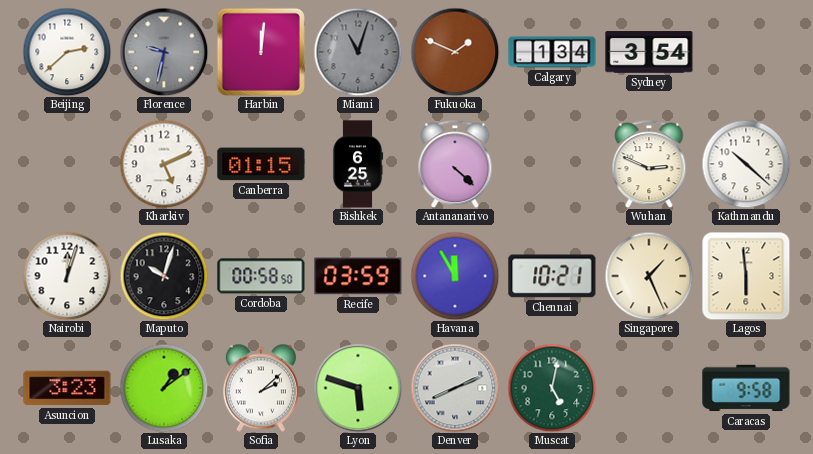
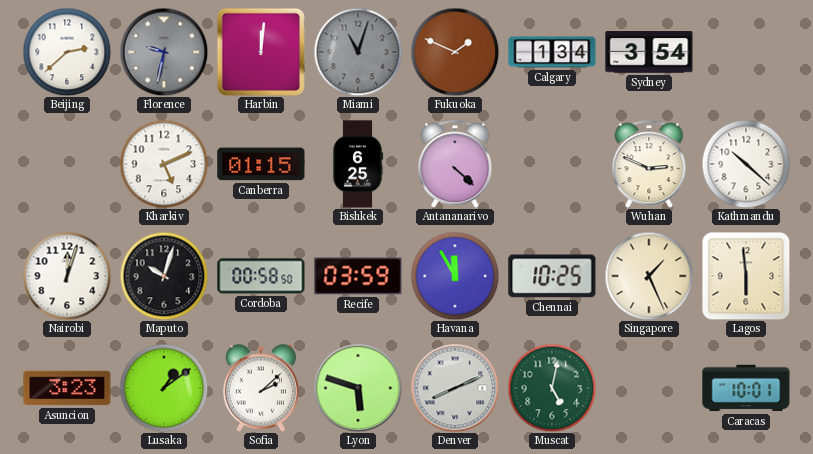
Chennai: 10:21 -> 10:25
Caracas: 9:58 -> 10:01
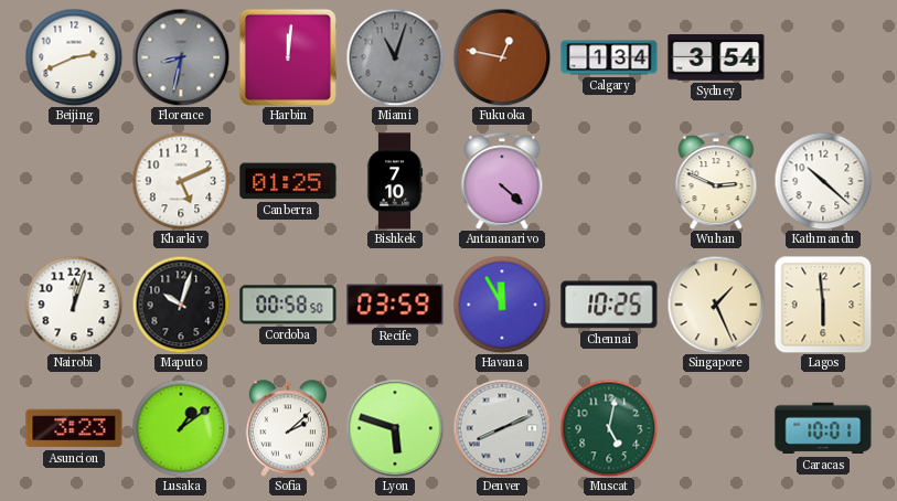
Beijing: 2:38 -> 2:41
Florence: 9:32 -> 8:32
Fukuoka: 1:49 -> 12:47
Canberra: 01:15 -> 01:25
Bishkek: 6:25 -> 7:10
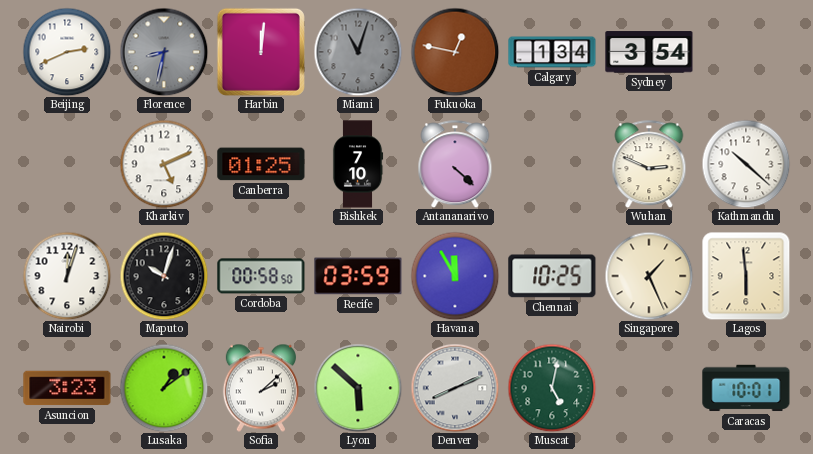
Lyon: 5:48 -> 5:52
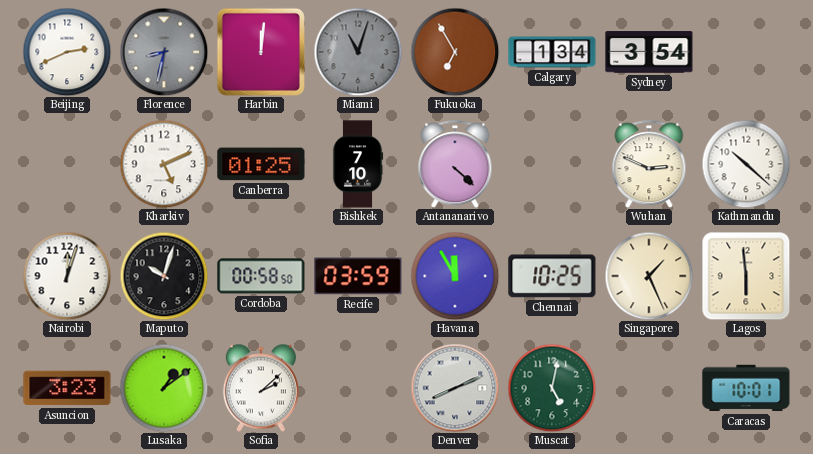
Fukuoka: 12:47 -> 6:55
Lyon: 5:52 -> none
